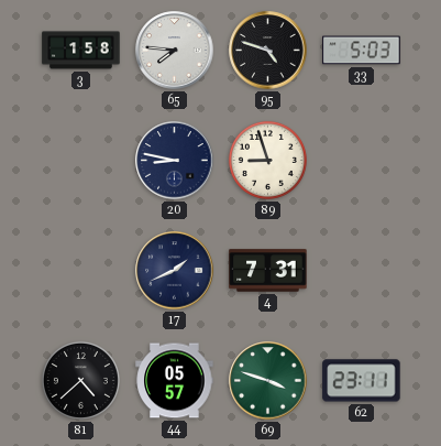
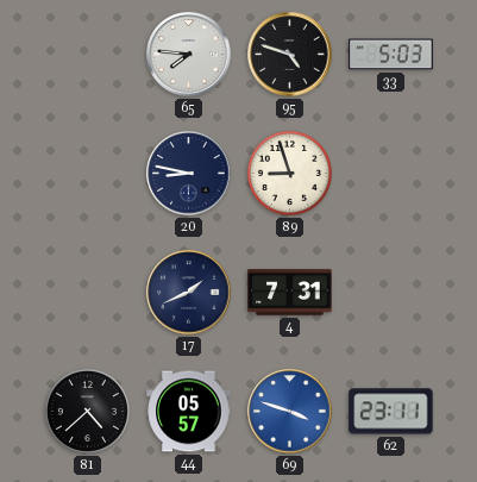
3: 1:58 -> none
69 dial: green -> blue
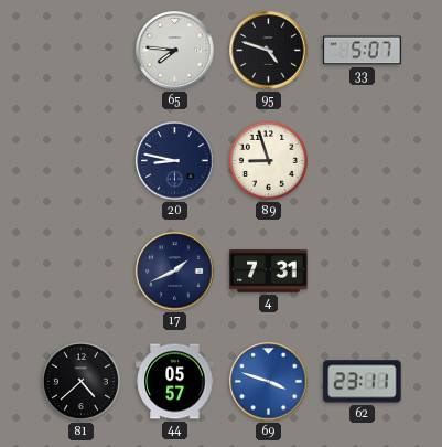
33: 5:03 -> 5:07
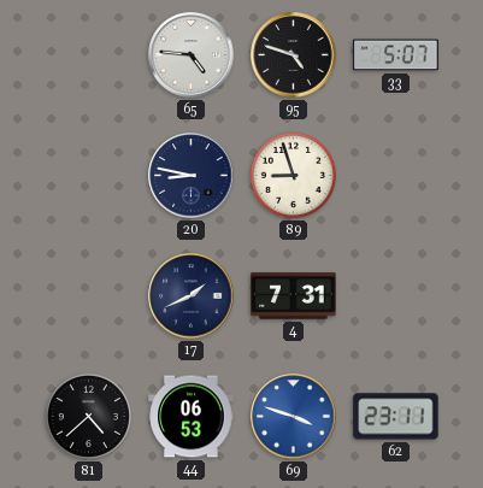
65: 7:46 -> 4:46
44: 05:57 -> 06:53
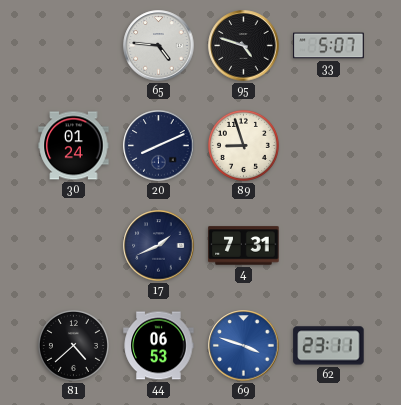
30: none -> 01:24
20: 8:47 -> 8:11
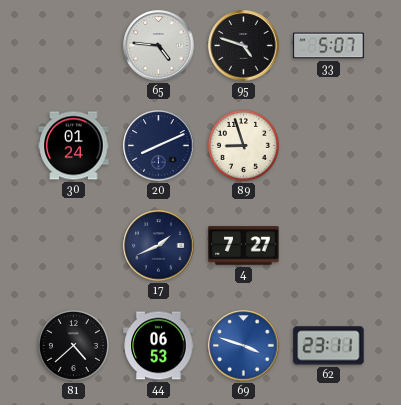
4: 7:31 -> 7:27
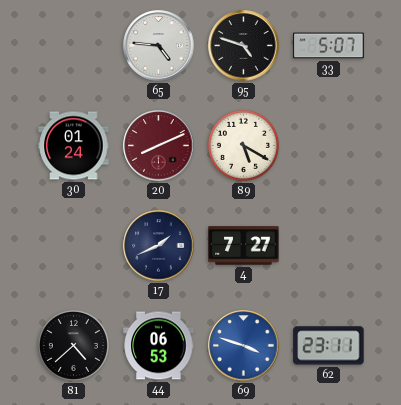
20 dial: navy -> burgundy
89: 8:57 -> 5:20
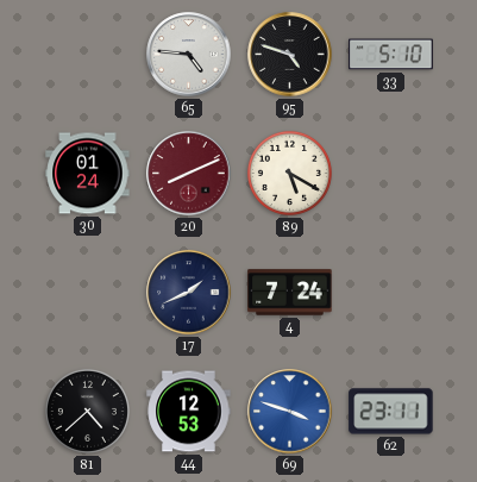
33: 5:07 -> 5:10
4: 7:27 -> 7:24
44: 06:53 -> 12:53
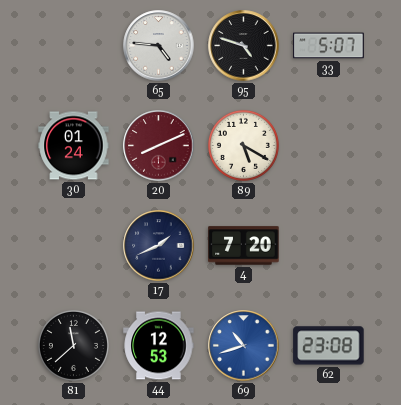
33: 5:10 -> 5:07
4: 7:24 -> 7:20
81: 4:38 -> 11:38
69: 3:48 -> 10:42
62: 23:11 -> 23:08
